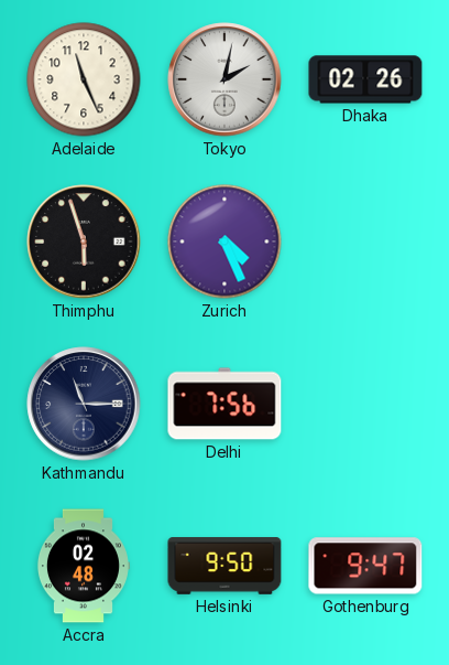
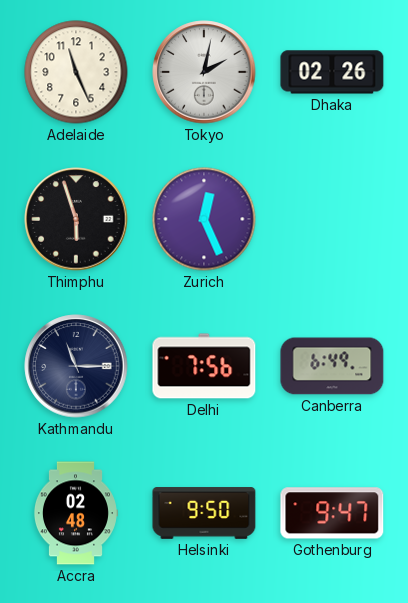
Zurich: 4:26 -> 12:26
Canberra: none -> 6:49
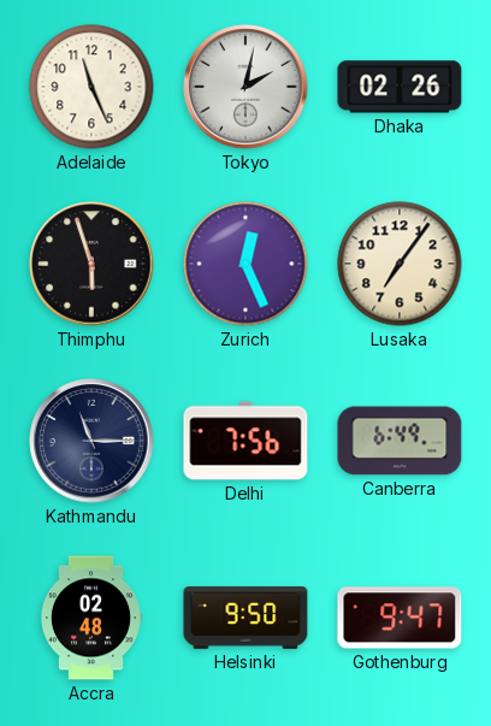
Lusaka: none -> 7:06
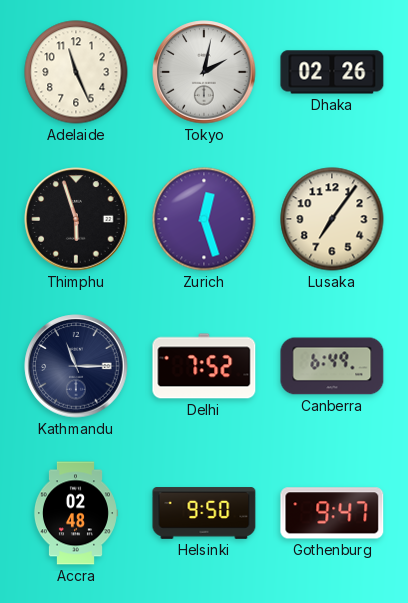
Zurich: 12:26 -> 12:27
Delhi: 7:56 -> 7:52
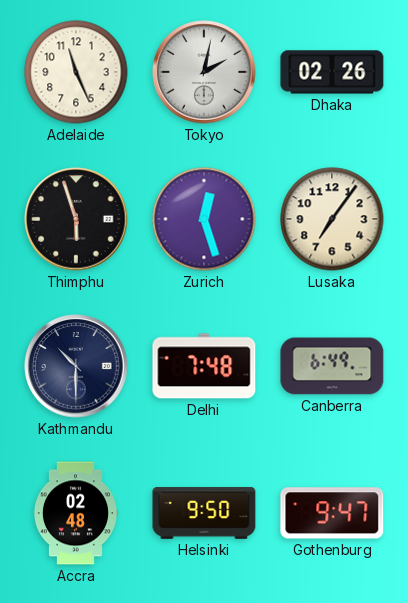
Kathmandu: 11:15 -> 10:30
Delhi: 7:52 -> 7:48
